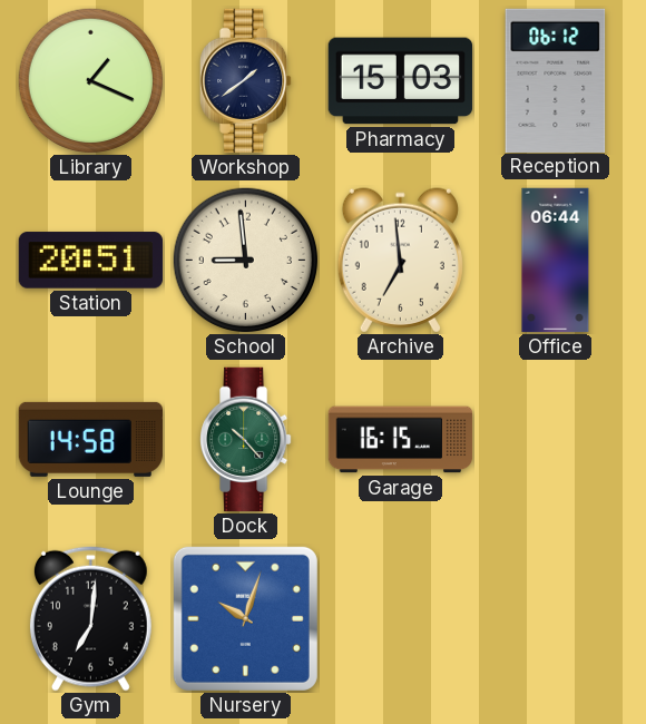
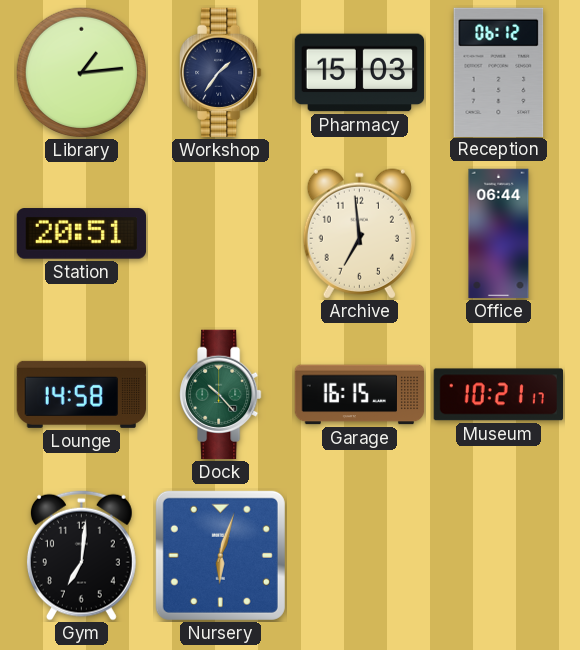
Library: 1:19 -> 1:14
Workshop: 1:39 -> 1:36
School: 8:59 -> none
Museum: none -> 10:21
Nursery: 10:03 -> 6:03
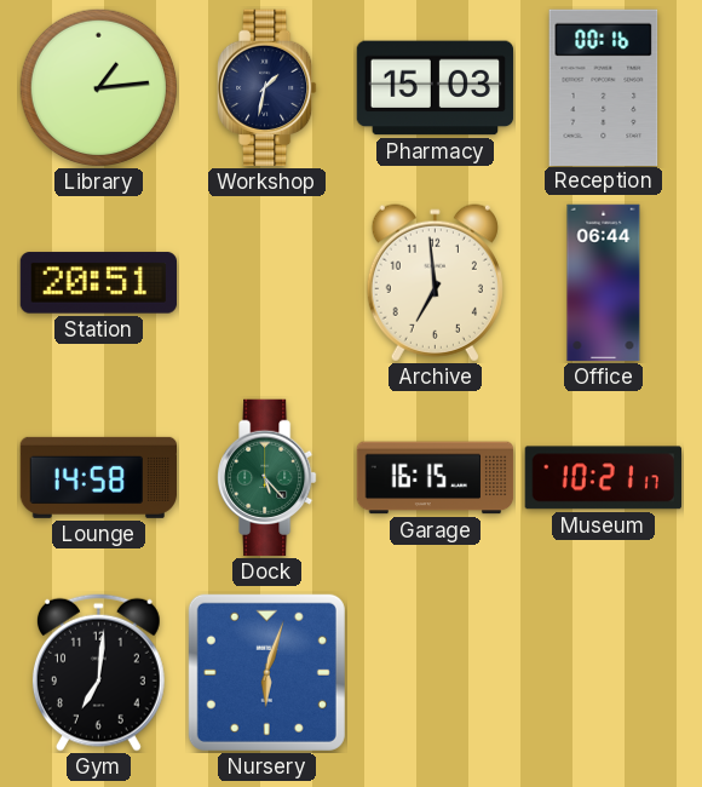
Workshop: 1:36 -> 1:32
Reception: 06:12 -> 00:16
Dock: 10:23 -> 5:23
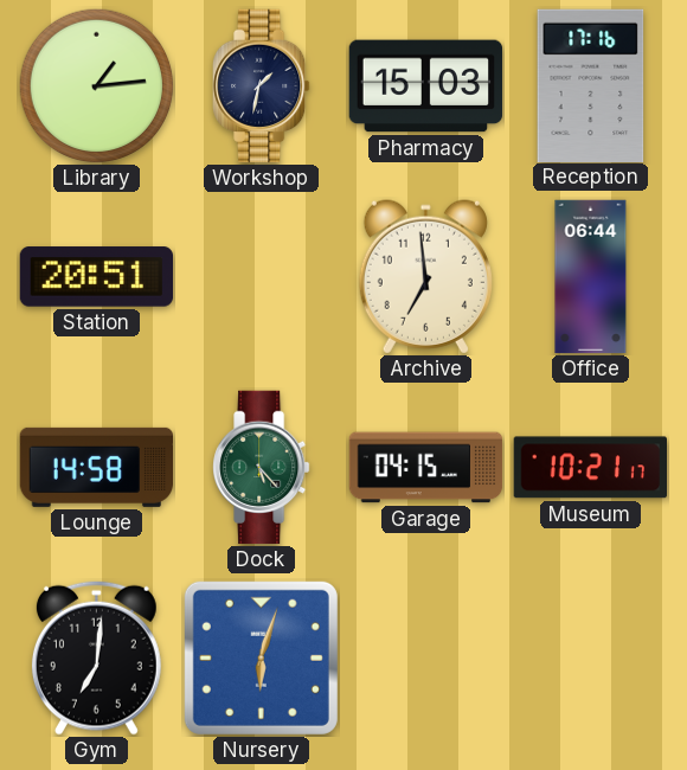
Reception: 00:16 -> 17:16
Garage: 16:15 -> 04:15
